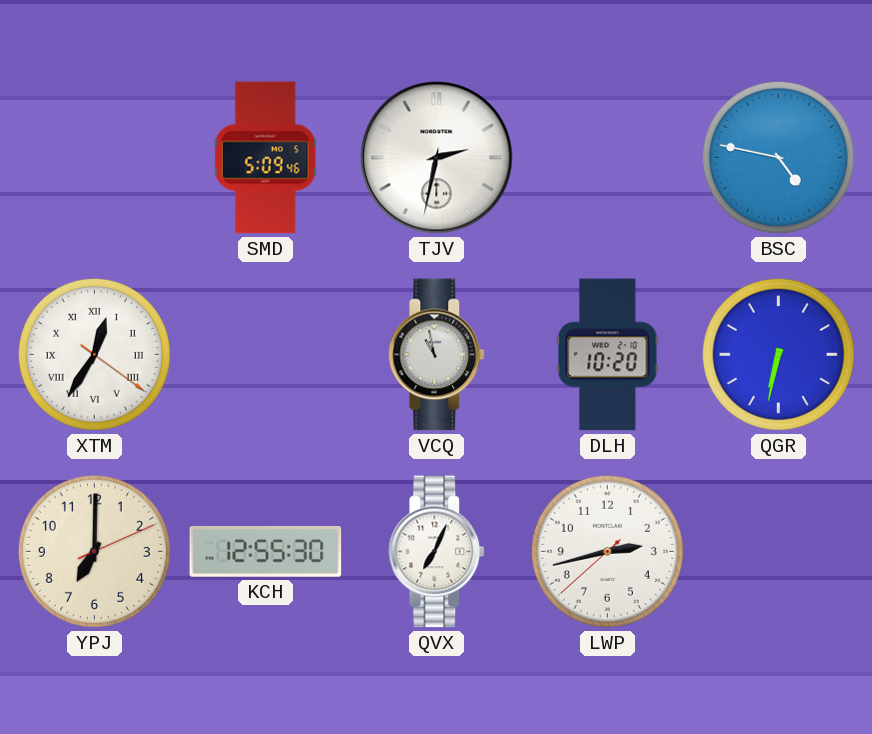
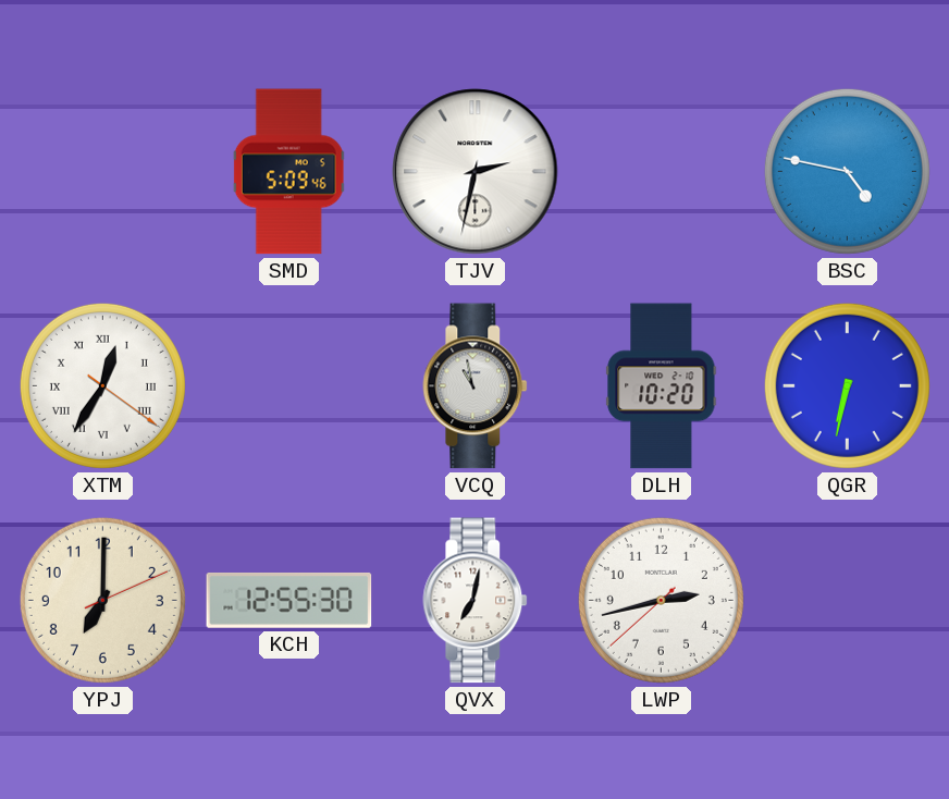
QVX: 7:04 -> 7:02
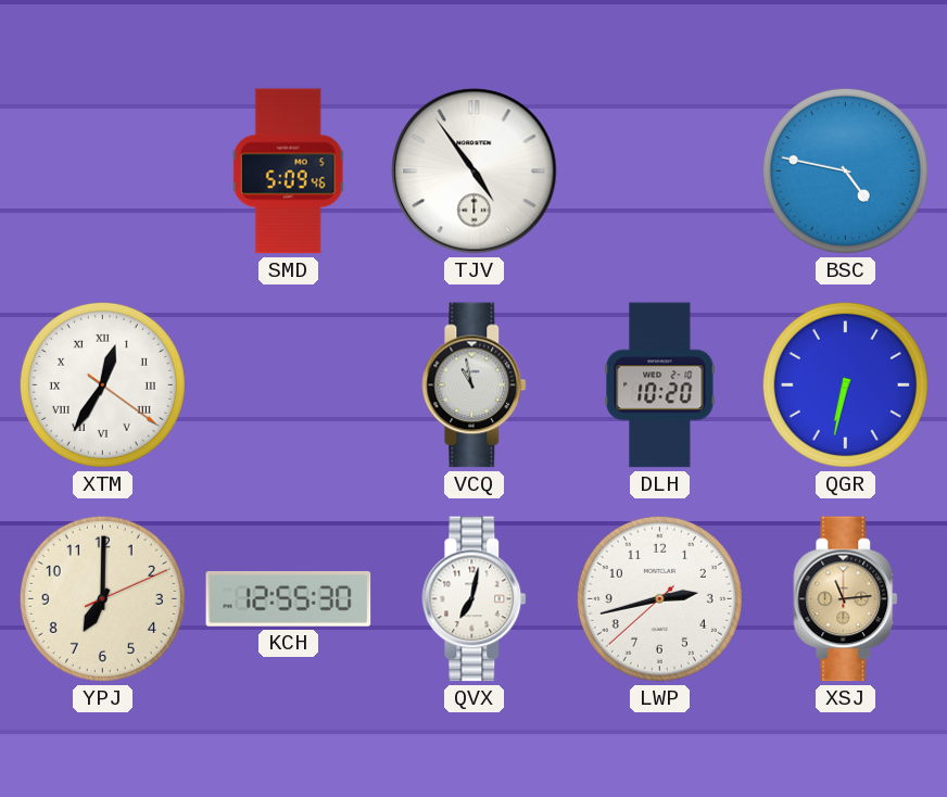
TJV: 2:32 -> 4:54
XSJ: none -> 11:14
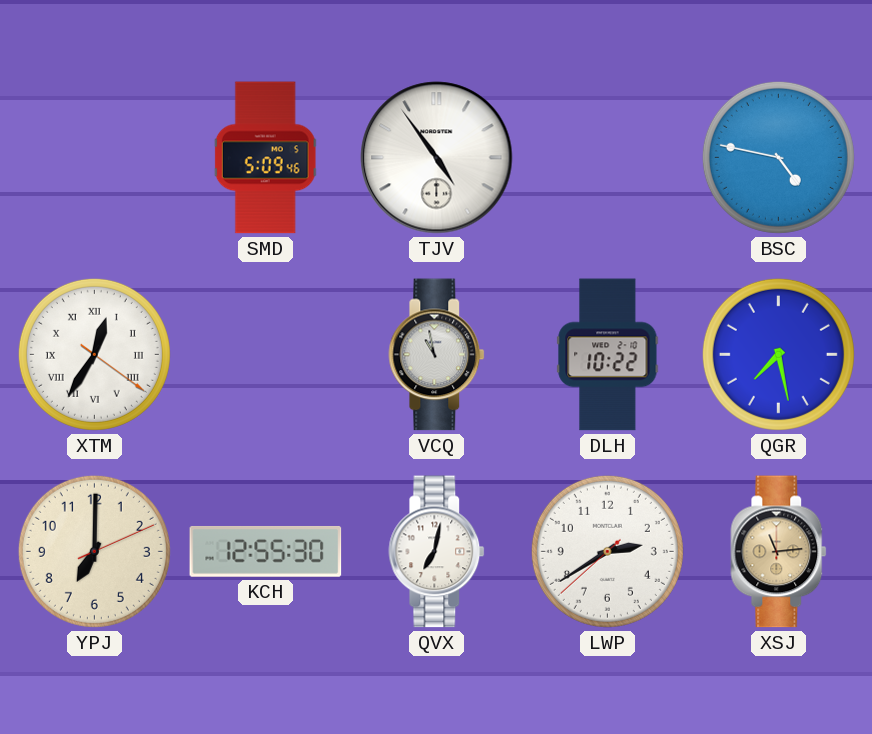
DLH: 10:20 -> 10:22
QGR: 6:32 -> 7:28
LWP: 2:42 -> 2:39
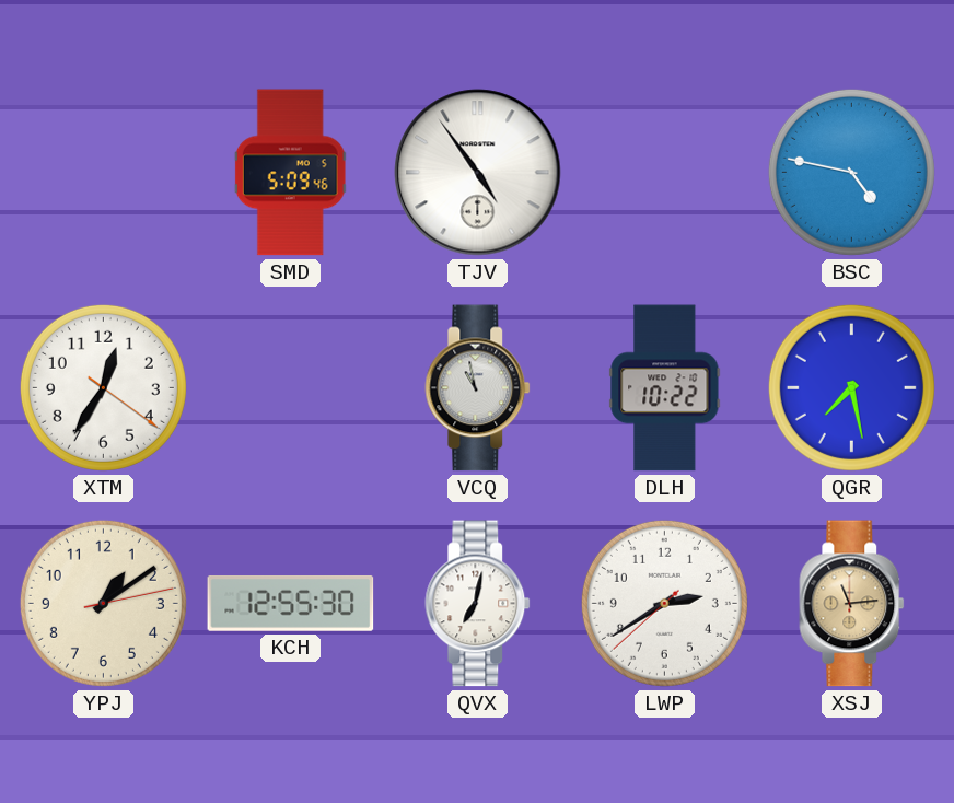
XTM numerals: Roman -> Arabic
YPJ: 7:00 -> 1:09
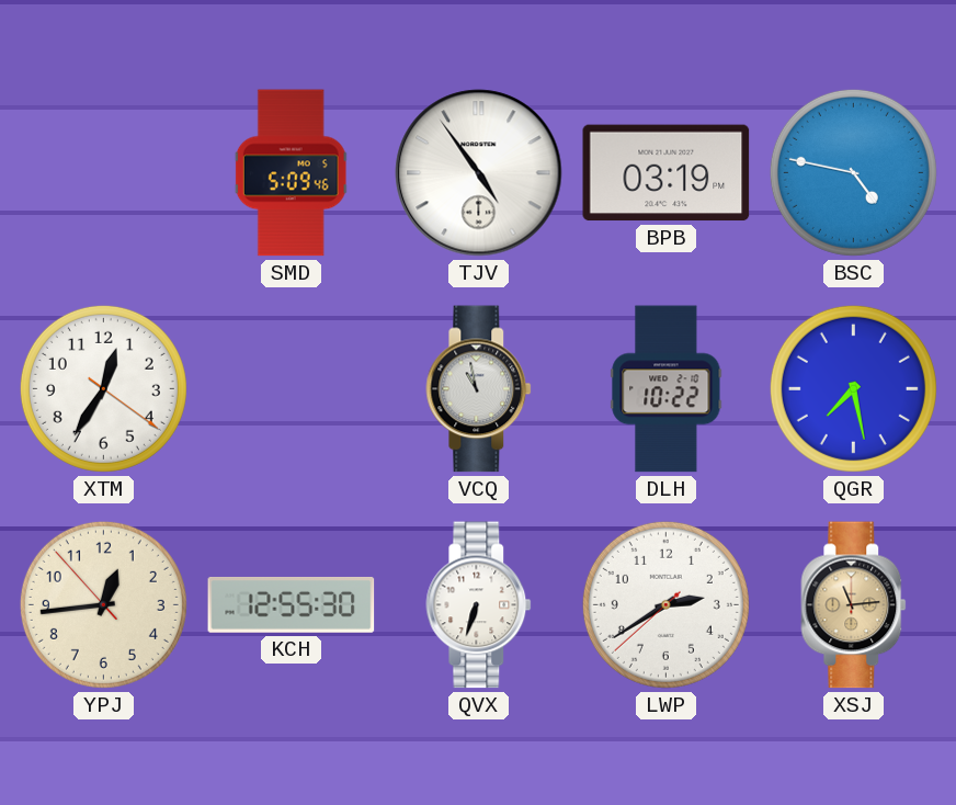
BPB: none -> 03:19
YPJ: 1:09 -> 12:43
QVX: 7:02 -> 6:33
